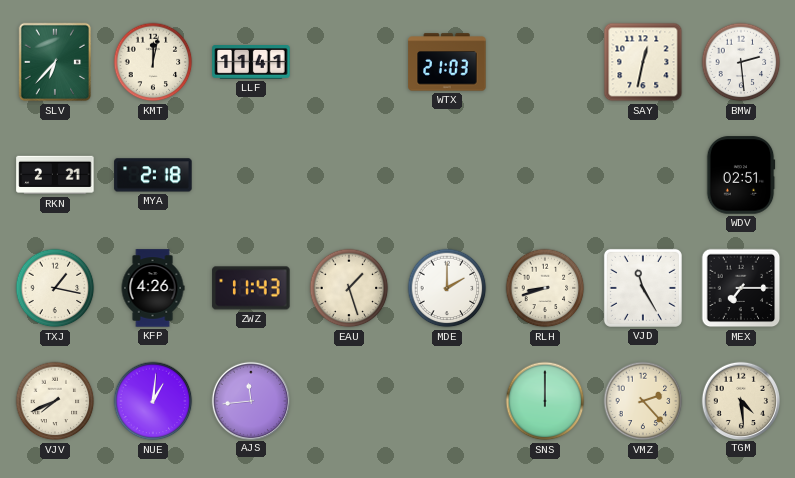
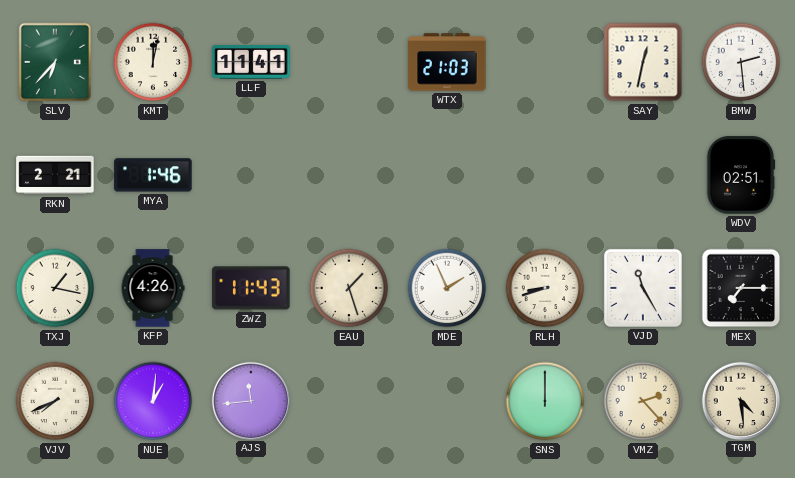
MYA: 2:18 -> 1:46
MDE: 2:00 -> 1:56
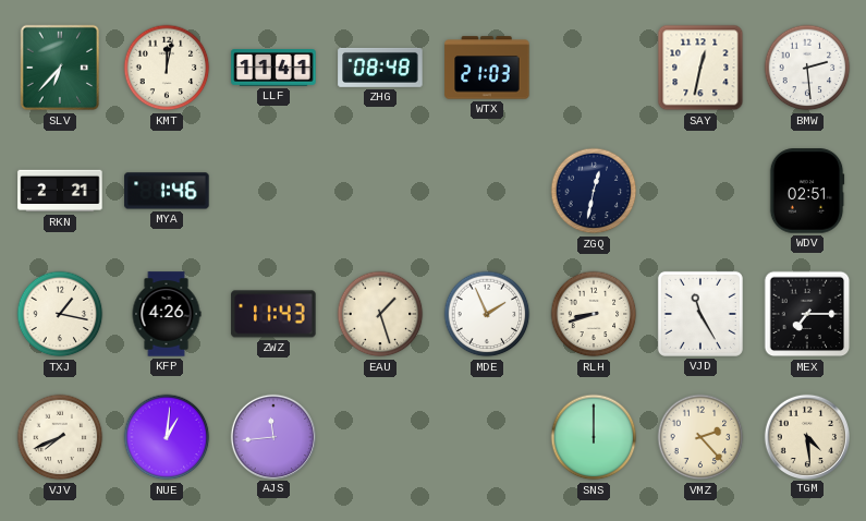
ZHG: none -> 08:48
ZGQ: none -> 12:32
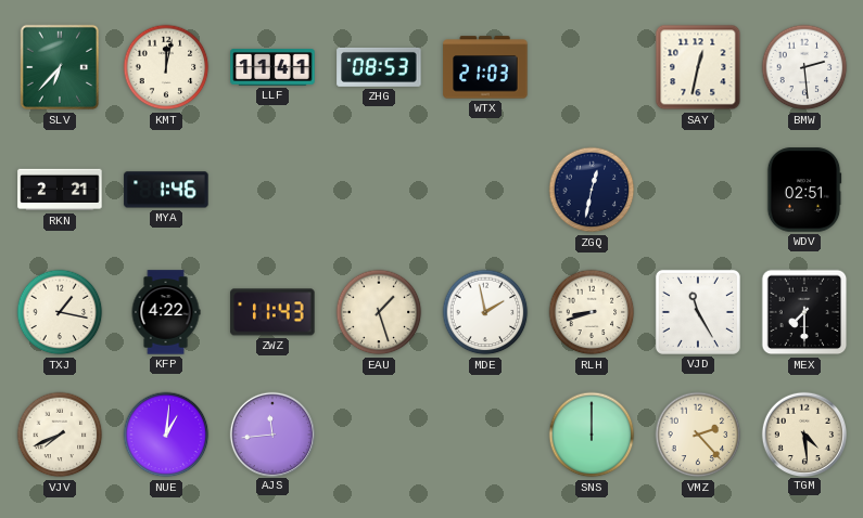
ZHG: 08:48 -> 08:53
KFP: 4:26 -> 4:22
MDE: 1:56 -> 1:58
MEX: 7:15 -> 7:30
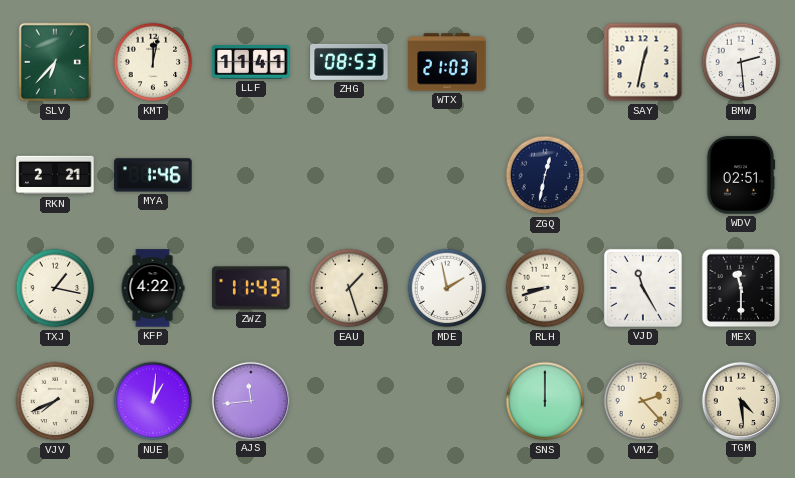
MEX: 7:30 -> 11:30
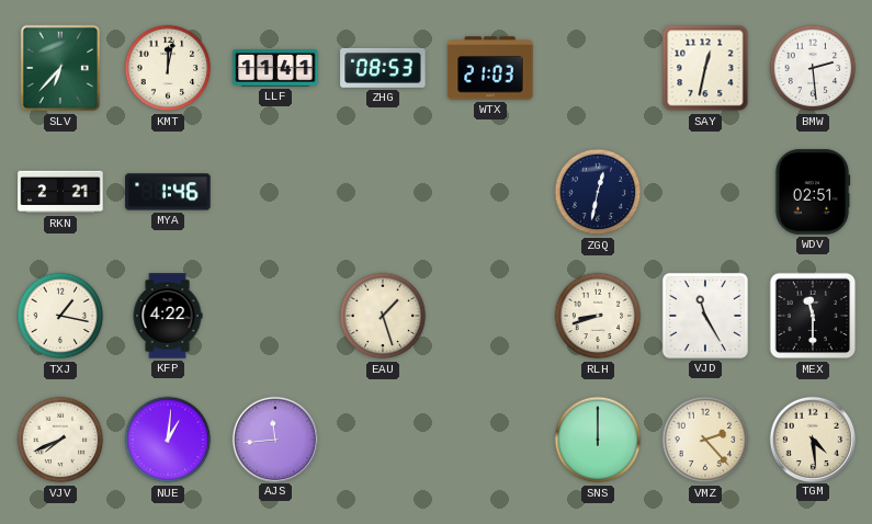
ZWZ: 11:43 -> none
MDE: 1:58 -> none
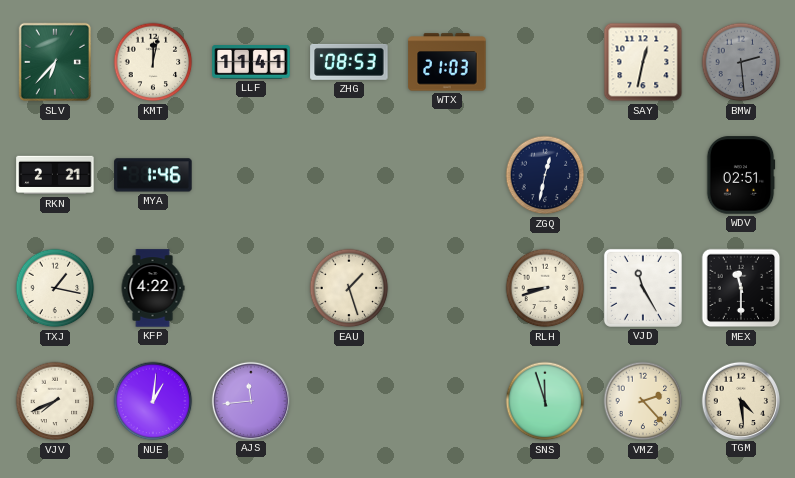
BMW dial: white -> grey
SNS: 12:00 -> 11:57
